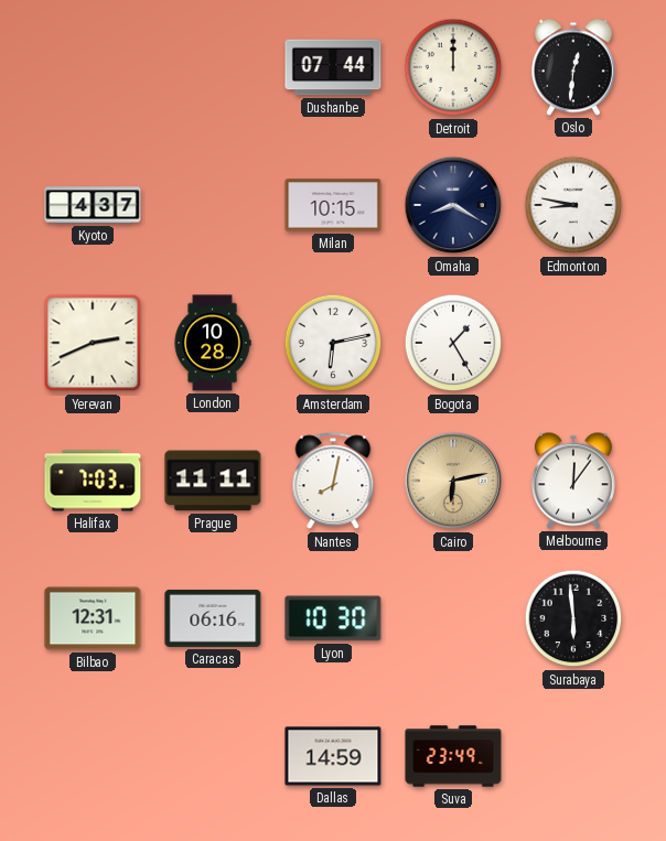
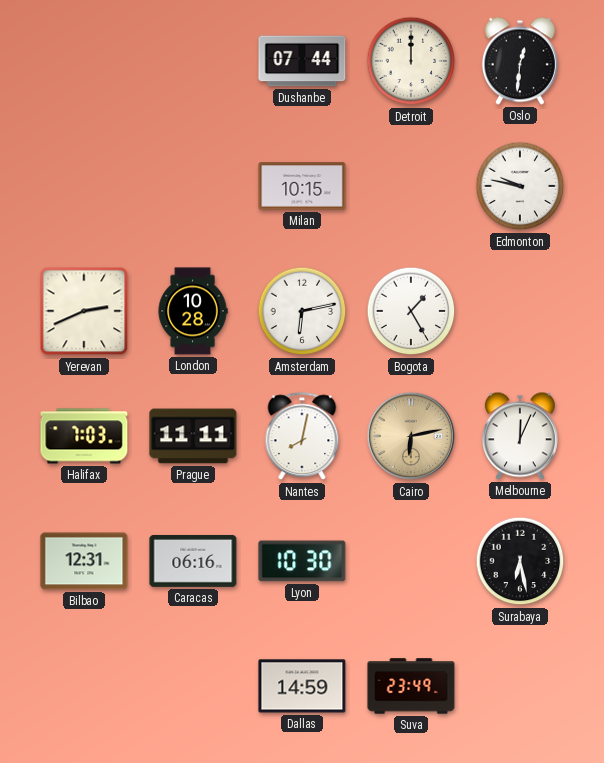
Kyoto: 4:37 -> none
Omaha: 8:20 -> none
Edmonton: 8:47 -> 9:47
Melbourne: 12:06 -> 12:04
Surabaya: 5:59 -> 6:28
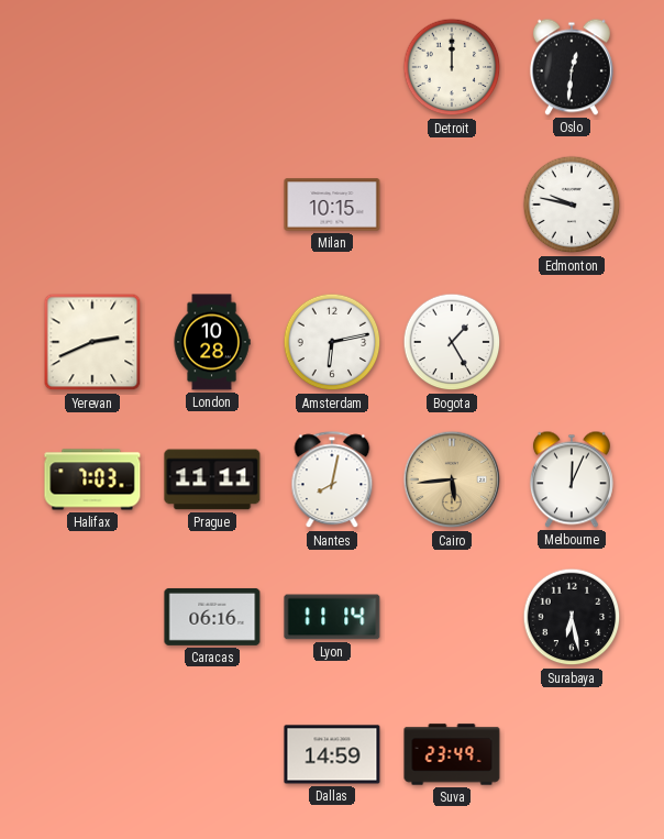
Dushanbe: 07:44 -> none
Cairo: 6:13 -> 5:44
Bilbao: 12:31 -> none
Lyon: 10:30 -> 11:14
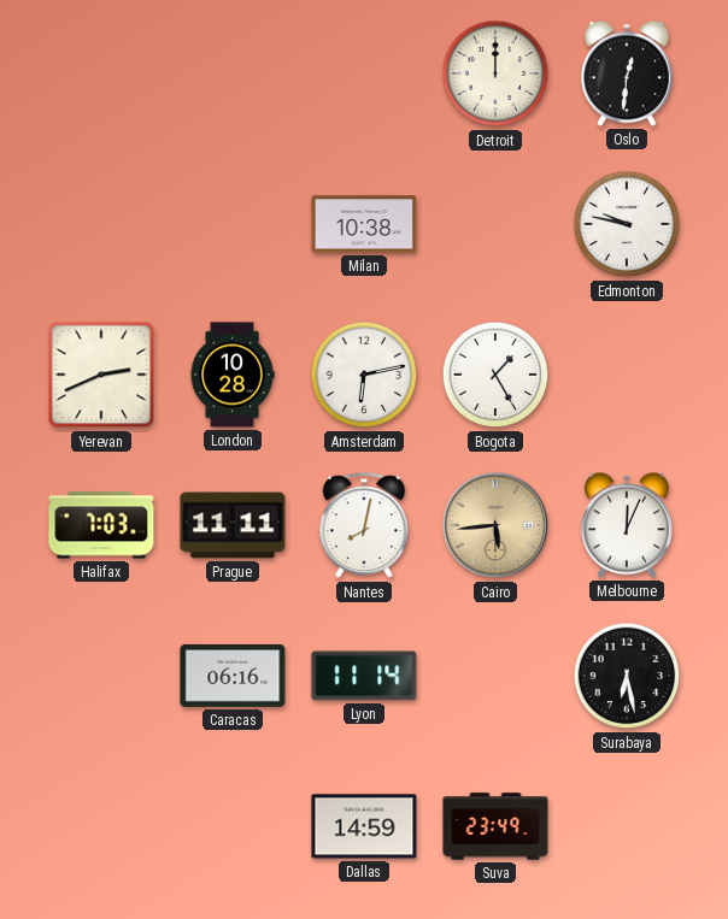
Milan: 10:15 -> 10:38
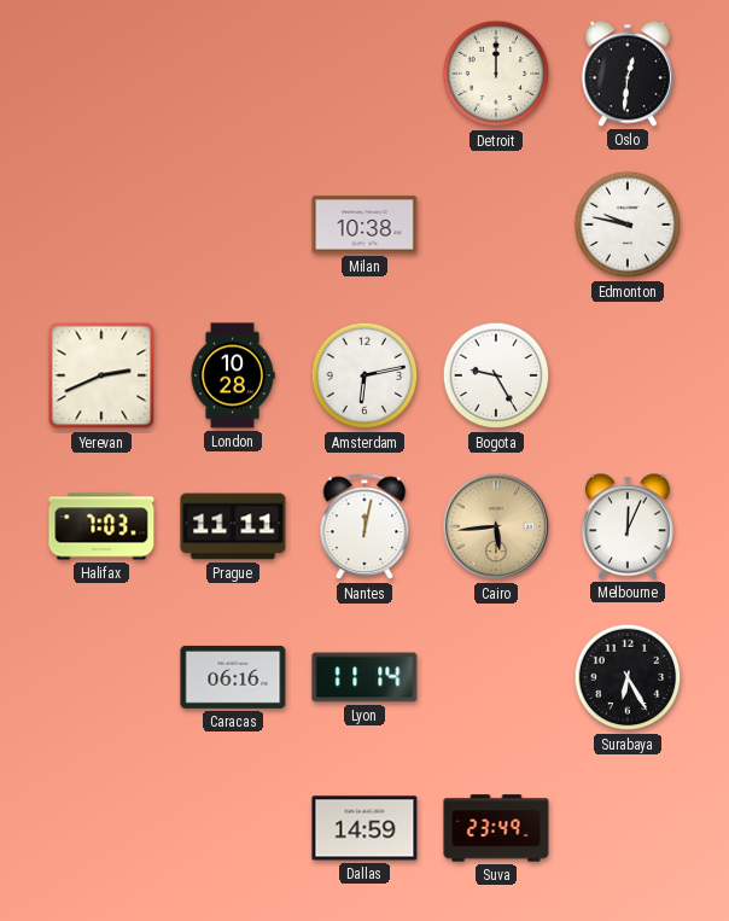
Bogota: 1:25 -> 9:25
Nantes: 8:02 -> 12:02
Surabaya: 6:28 -> 6:25
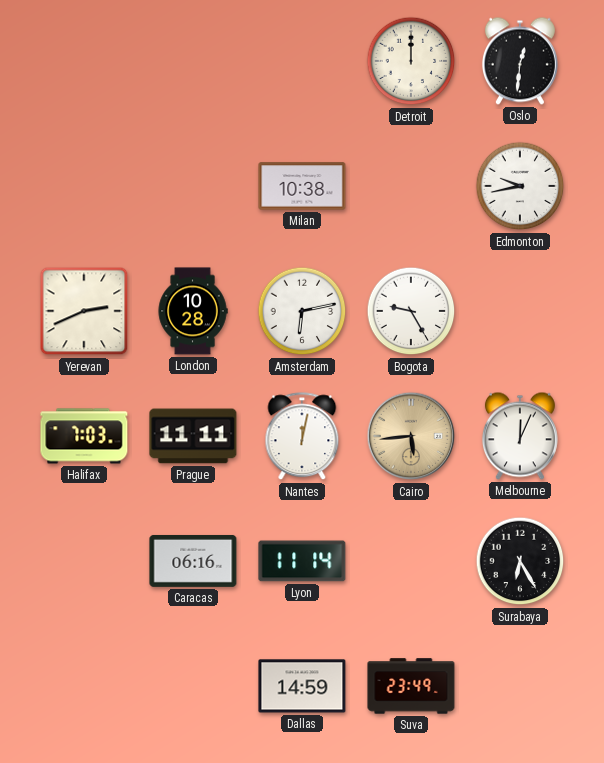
Edmonton: 9:47 -> 9:43
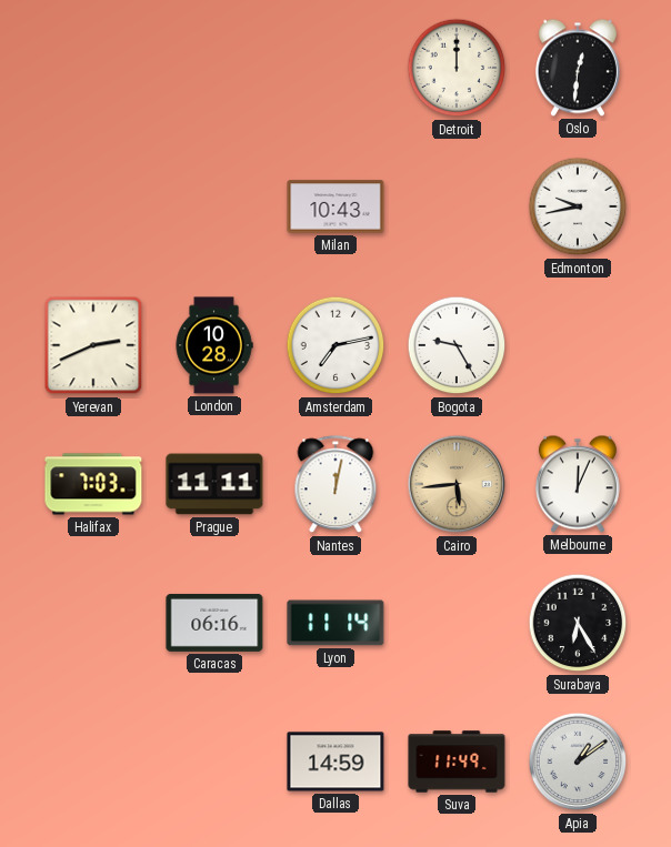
Milan: 10:38 -> 10:43
Amsterdam: 6:13 -> 7:13
Suva: 23:49 -> 11:49
Apia: none -> 1:09
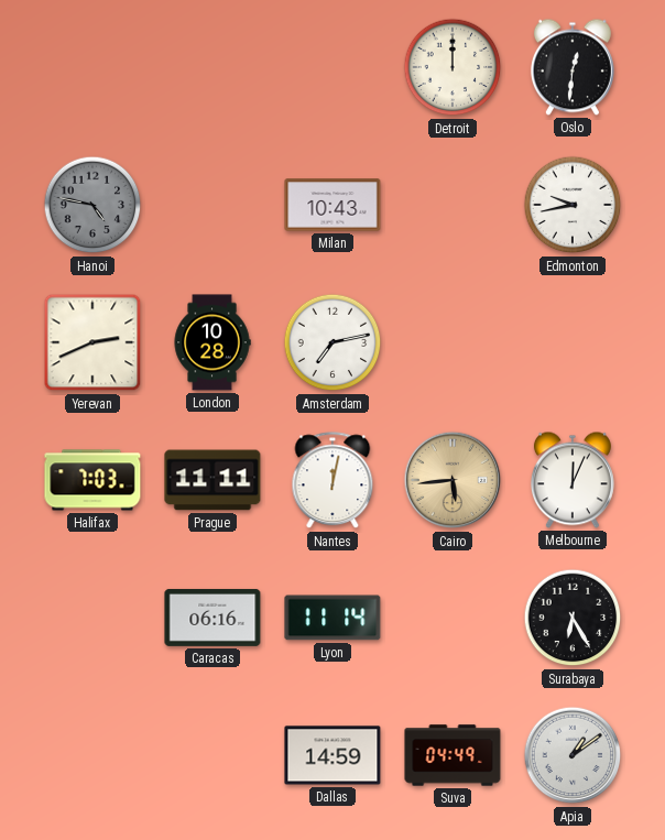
Hanoi: none -> 4:47
Bogota: 9:25 -> none
Suva: 11:49 -> 04:49
